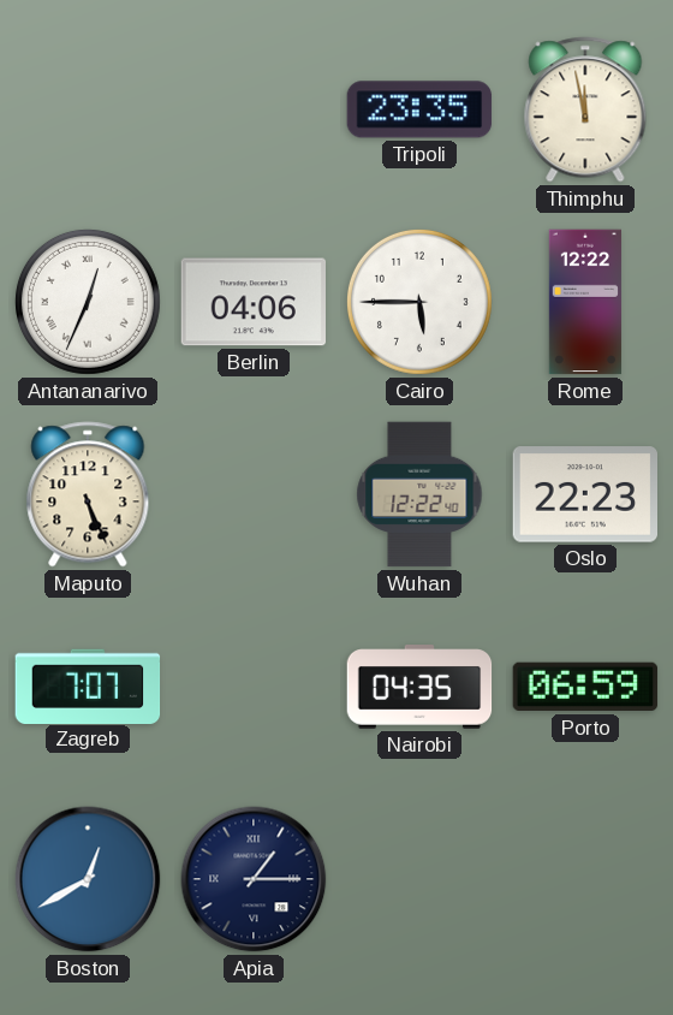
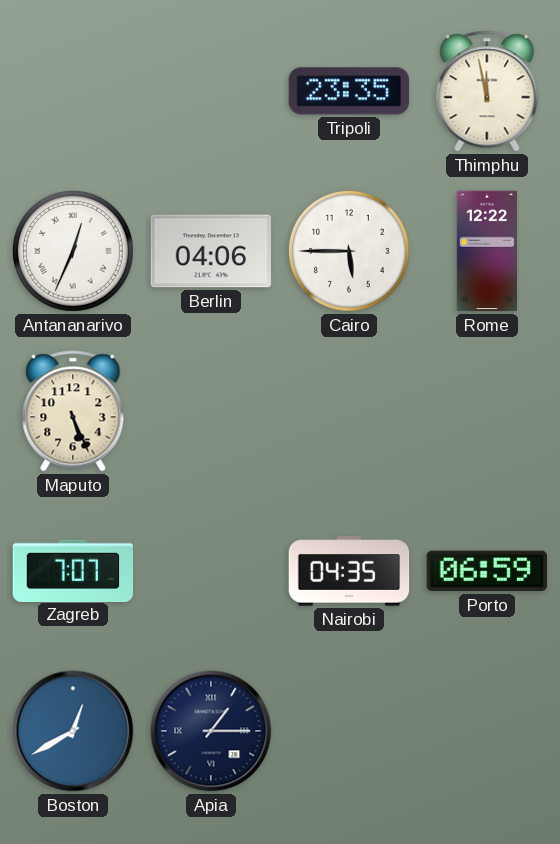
Wuhan: 12:22 -> none
Oslo: 22:23 -> none
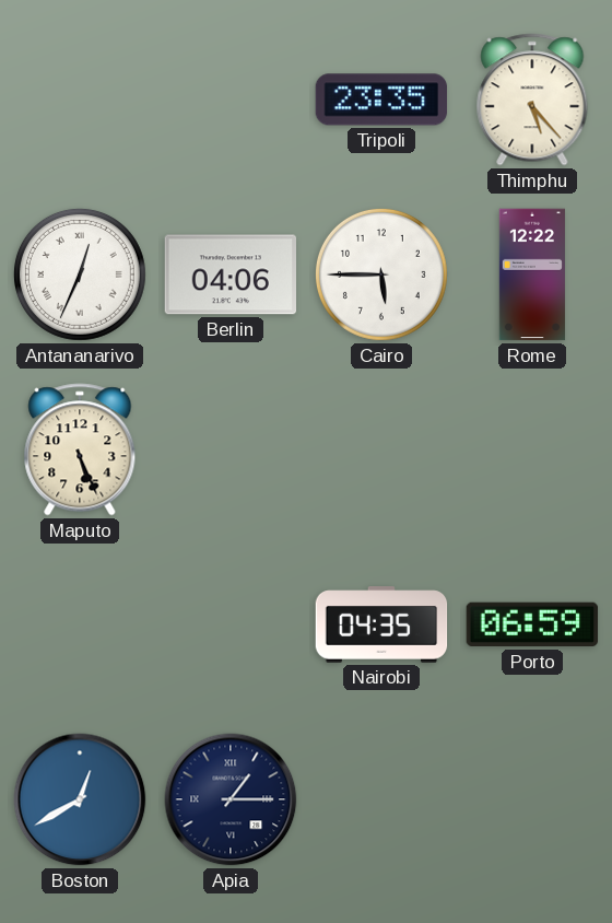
Thimphu: 11:58 -> 5:23
Zagreb: 7:07 -> none
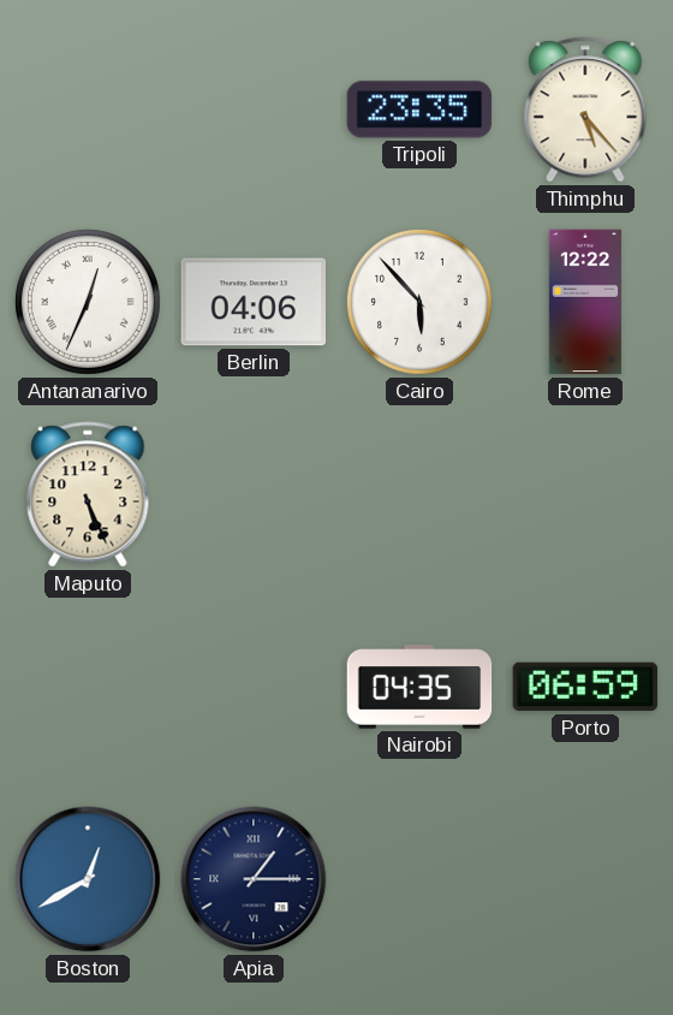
Cairo: 5:45 -> 5:53
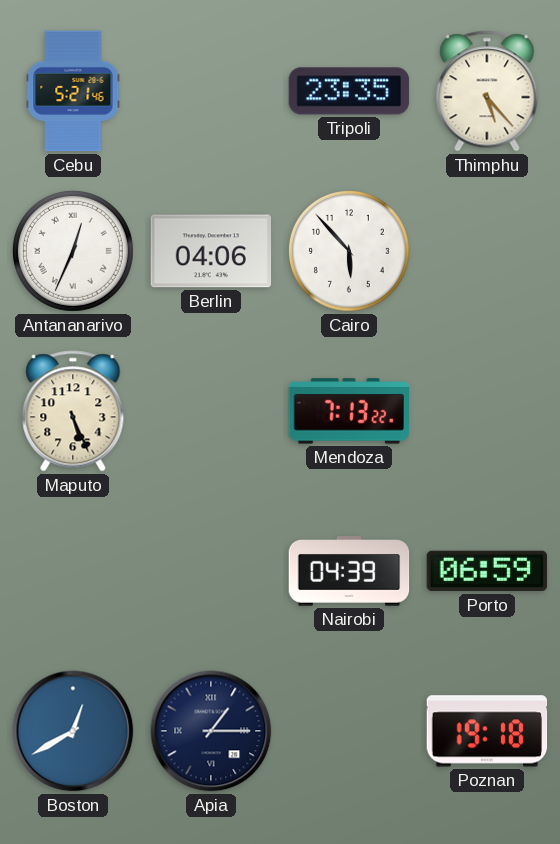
Cebu: none -> 5:21
Rome: 12:22 -> none
Mendoza: none -> 7:13
Nairobi: 04:35 -> 04:39
Poznan: none -> 19:18
